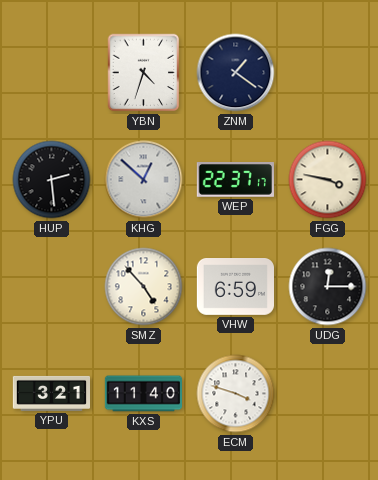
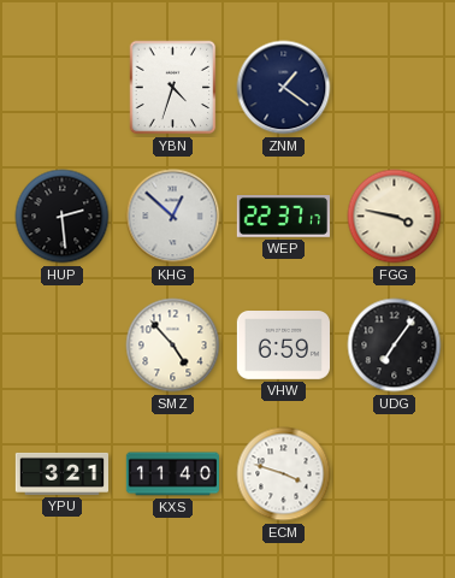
UDG: 12:15 -> 7:06
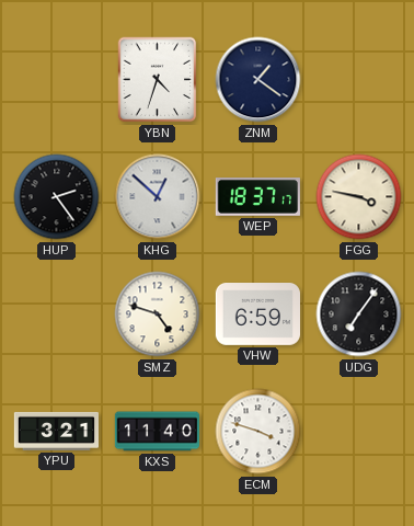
HUP: 2:29 -> 2:24
WEP: 22:37 -> 18:37
SMZ: 4:53 -> 4:48
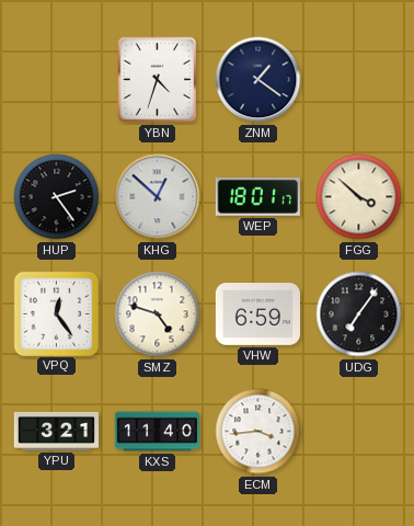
WEP: 18:37 -> 18:01
FGG: 3:47 -> 3:52
VPQ: none -> 12:24
ECM: 3:48 -> 3:44
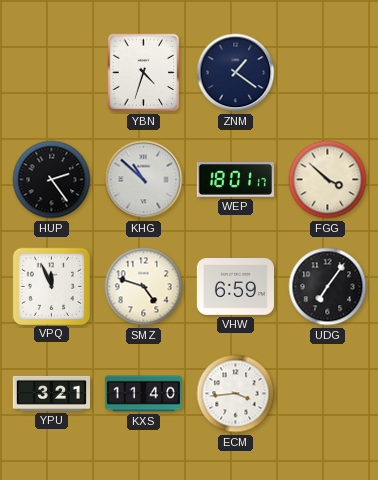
KHG: 12:52 -> 10:52
VPQ: 12:24 -> 11:56
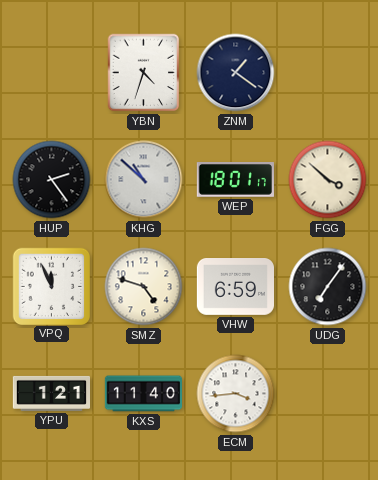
YPU: 3:21 -> 1:21
